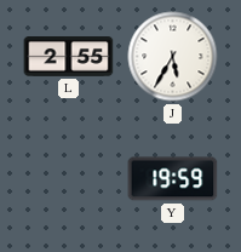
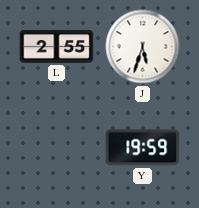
J: 5:35 -> 5:33
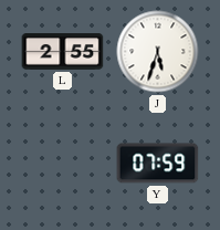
Y: 19:59 -> 07:59
